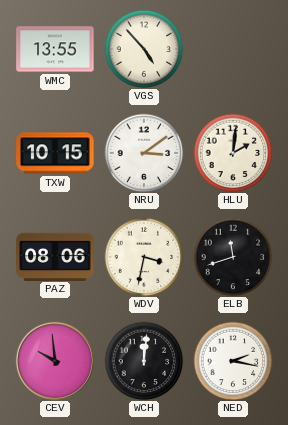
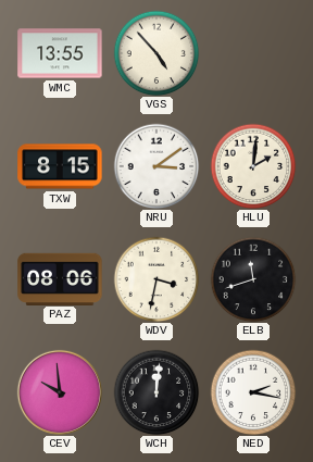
TXW: 10:15 -> 8:15
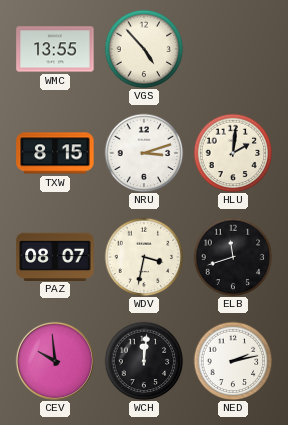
NRU: 3:09 -> 3:12
PAZ: 08:06 -> 08:07
NED: 2:17 -> 2:13
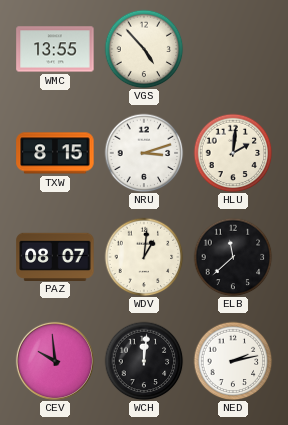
WDV: 3:32 -> 1:01
ELB: 11:42 -> 11:38
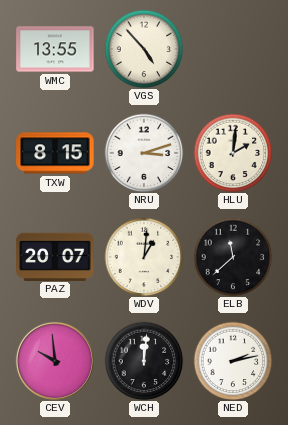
PAZ: 08:07 -> 20:07
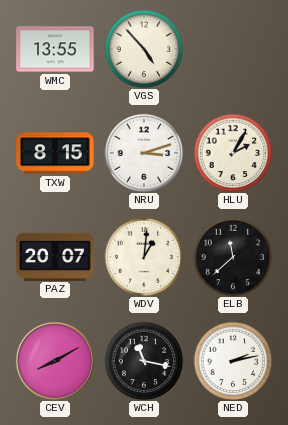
HLU: 2:01 -> 2:05
CEV: 9:59 -> 8:10
WCH: 12:01 -> 11:17
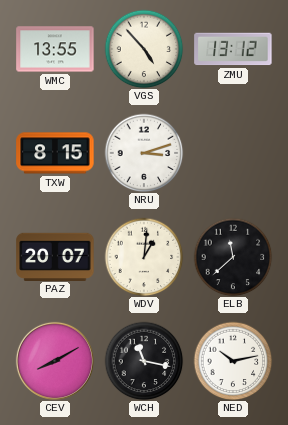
ZMU: none -> 13:12
HLU: 2:05 -> none
NED: 2:13 -> 10:13
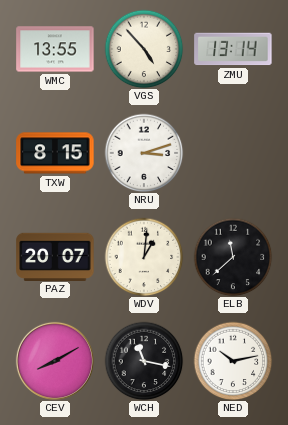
ZMU: 13:12 -> 13:14
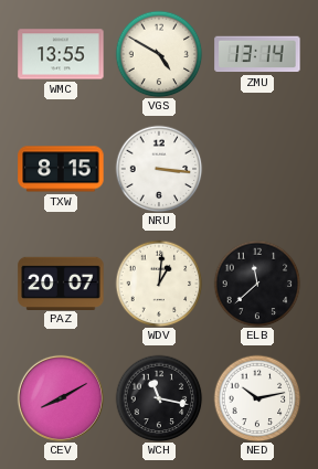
VGS: 4:53 -> 4:50
NRU: 3:12 -> 3:16
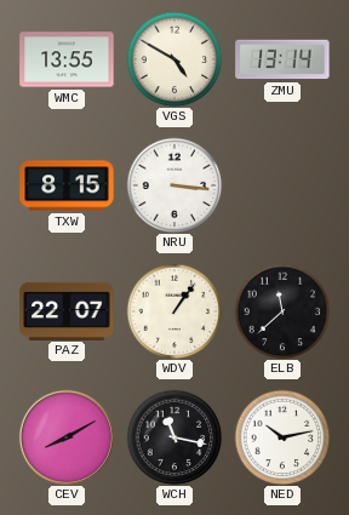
PAZ: 20:07 -> 22:07
WDV: 1:01 -> 1:06
